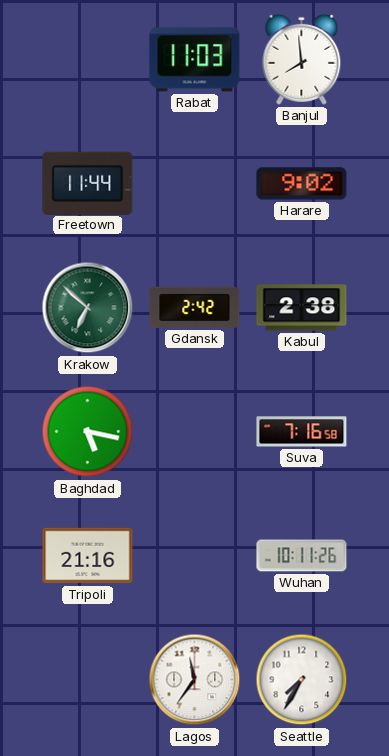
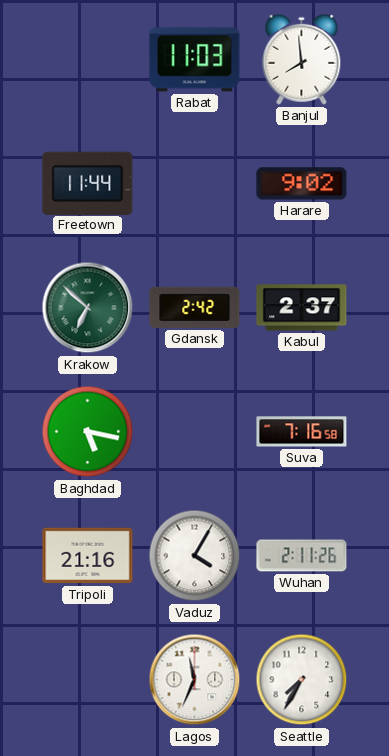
Kabul: 2:38 -> 2:37
Vaduz: none -> 4:05
Wuhan: 10:11 -> 2:11
Lagos: 11:36 -> 11:34
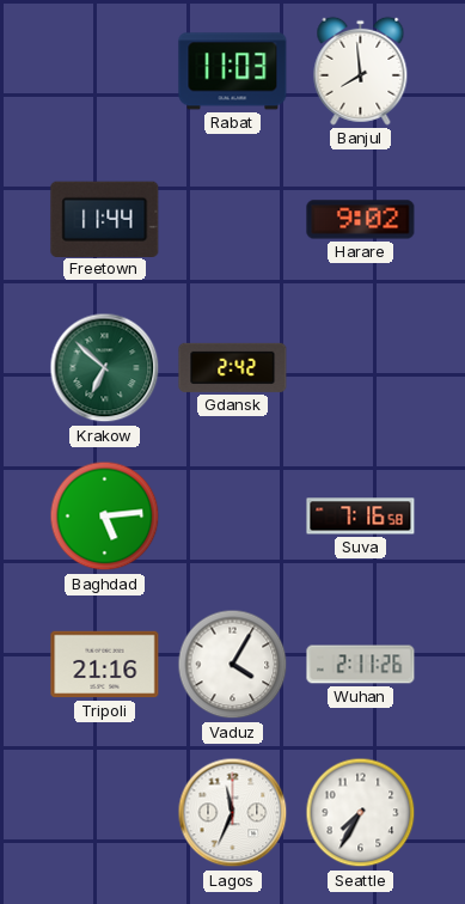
Kabul: 2:37 -> none
Baghdad: 5:17 -> 5:14
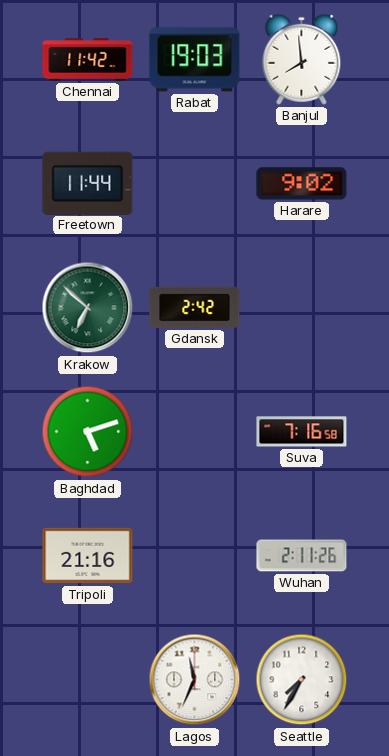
Chennai: none -> 11:42
Rabat: 11:03 -> 19:03
Baghdad: 5:14 -> 5:12
Vaduz: 4:05 -> none
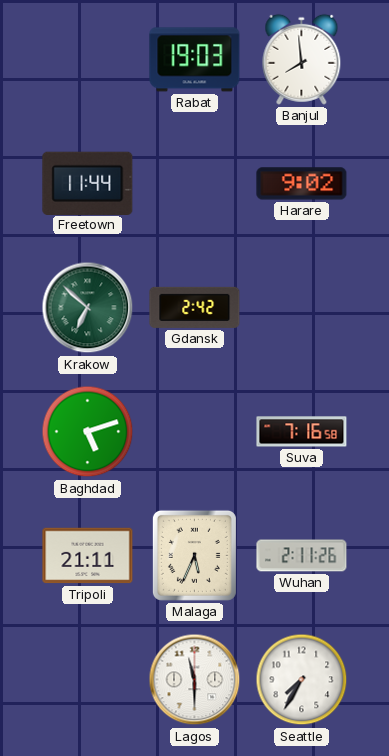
Chennai: 11:42 -> none
Tripoli: 21:16 -> 21:11
Malaga: none -> 5:34
Lagos: 11:34 -> 11:30
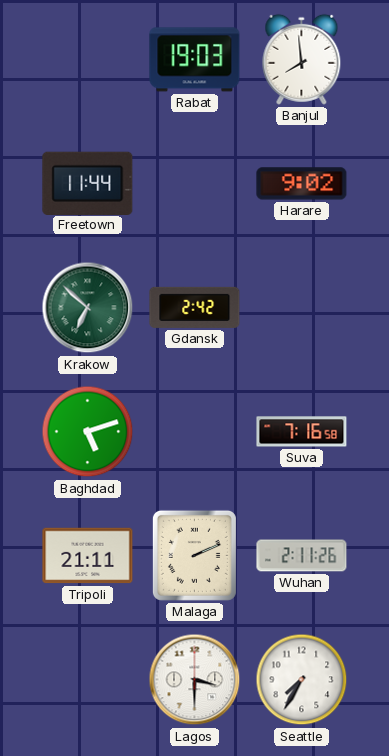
Malaga: 5:34 -> 2:11
Lagos: 11:30 -> 3:30
